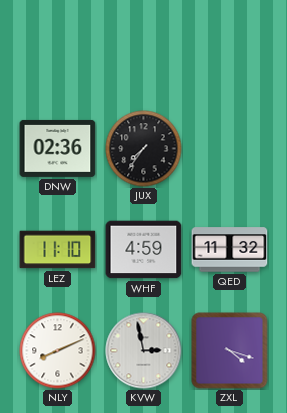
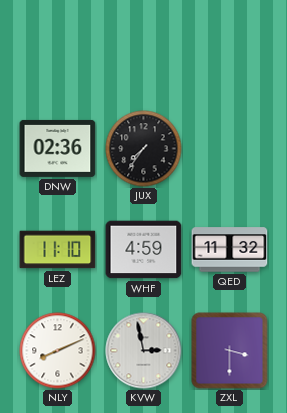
ZXL: 4:18 -> 3:30
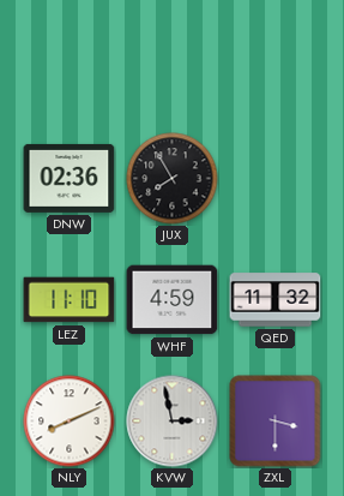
JUX: 7:36 -> 7:55
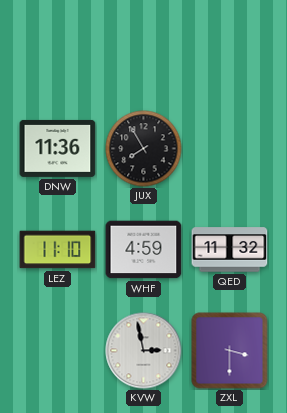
DNW: 02:36 -> 11:36
NLY: 8:11 -> none
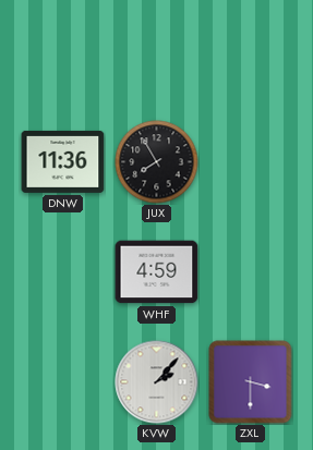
LEZ: 11:10 -> none
QED: 11:32 -> none
KVW: 2:58 -> 2:07
